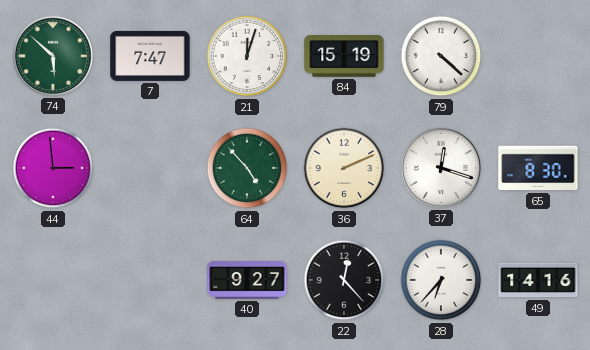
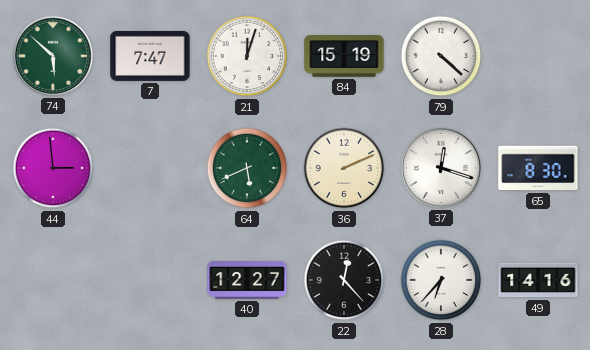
64: 4:53 -> 5:41
40: 9:27 -> 12:27
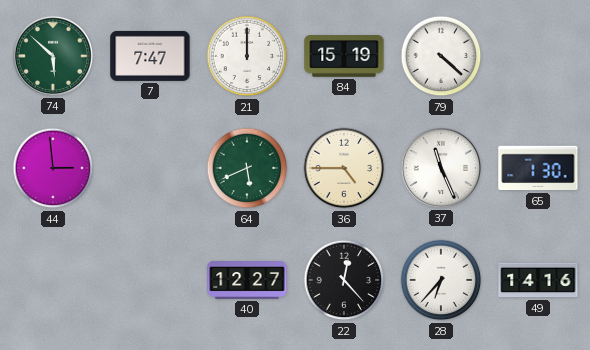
21: 12:03 -> 12:00
36: 2:11 -> 4:45
37: 12:18 -> 11:26
65: 8:30 -> 1:30
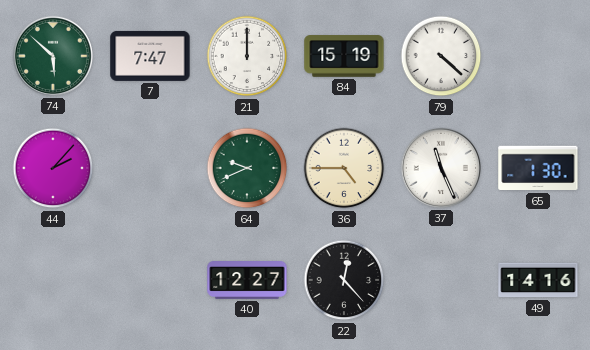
44: 2:59 -> 2:07
64: 5:41 -> 9:41
28: 6:37 -> none
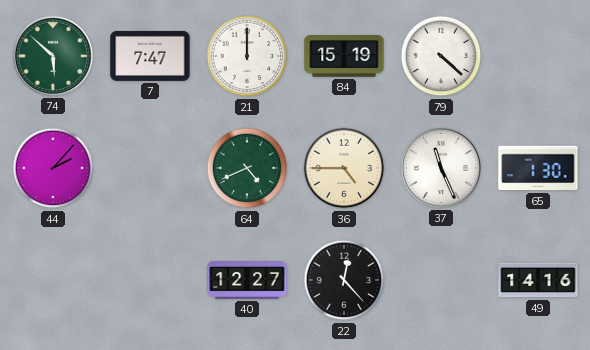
64: 9:41 -> 4:41
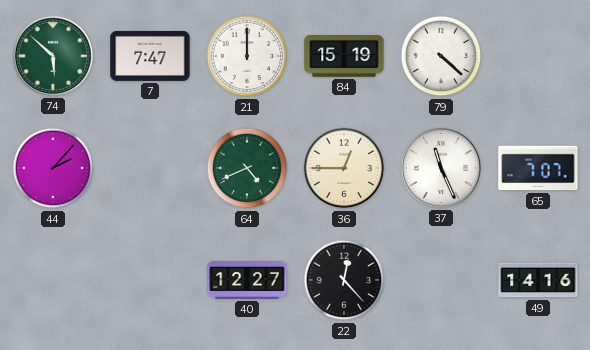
36: 4:45 -> 12:45
65: 1:30 -> 7:07
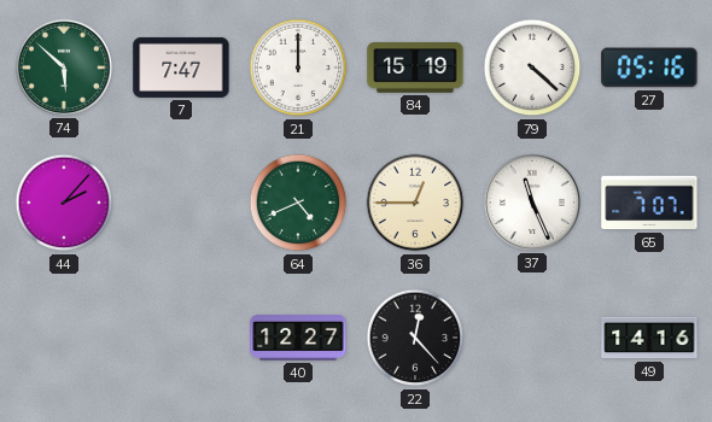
27: none -> 05:16
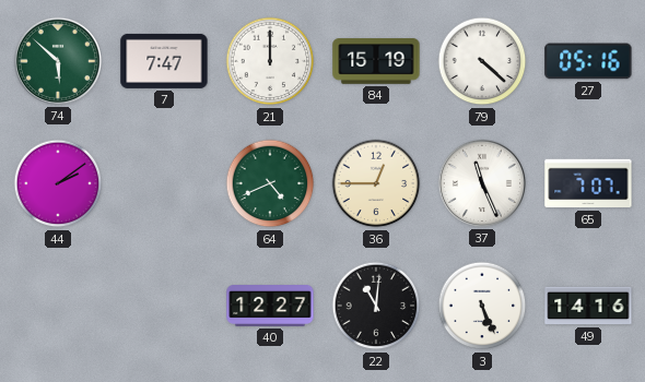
44: 2:07 -> 2:09
22: 12:23 -> 11:01
3: none -> 5:26
